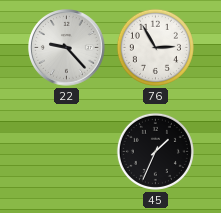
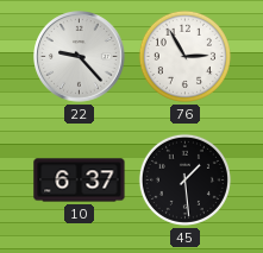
10: none -> 6:37
45: 1:34 -> 1:29
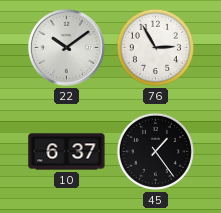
22: 9:23 -> 10:09
45: 1:29 -> 1:24
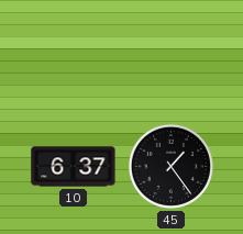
22: 10:09 -> none
76: 2:55 -> none
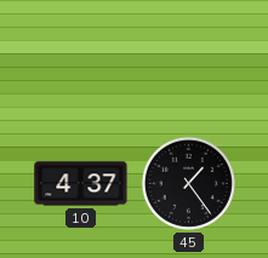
10: 6:37 -> 4:37
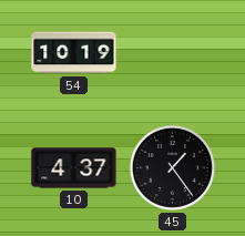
54: none -> 10:19
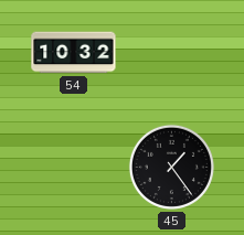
54: 10:19 -> 10:32
10: 4:37 -> none
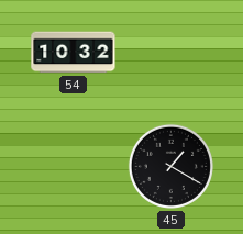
45: 1:24 -> 1:20
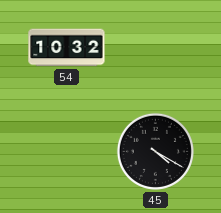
45: 1:20 -> 4:20
